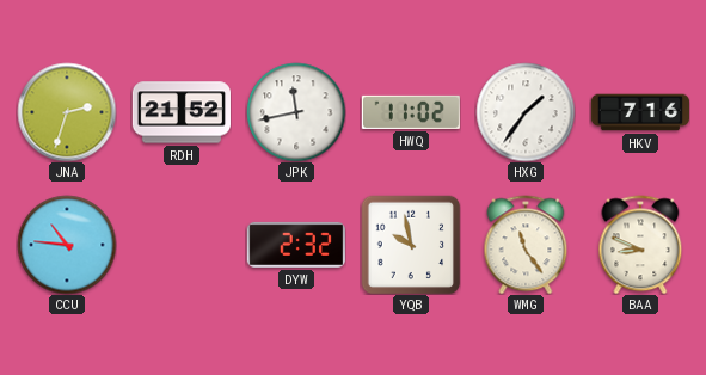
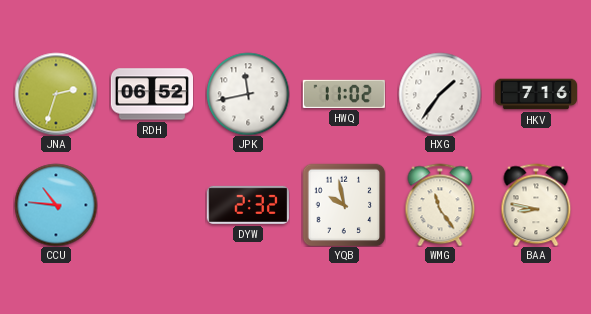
RDH: 21:52 -> 06:52
BAA: 8:49 -> 8:47
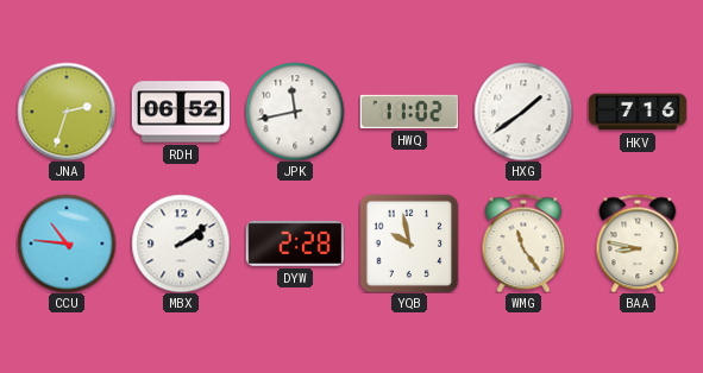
HXG: 1:36 -> 1:39
MBX: none -> 2:09
DYW: 2:32 -> 2:28
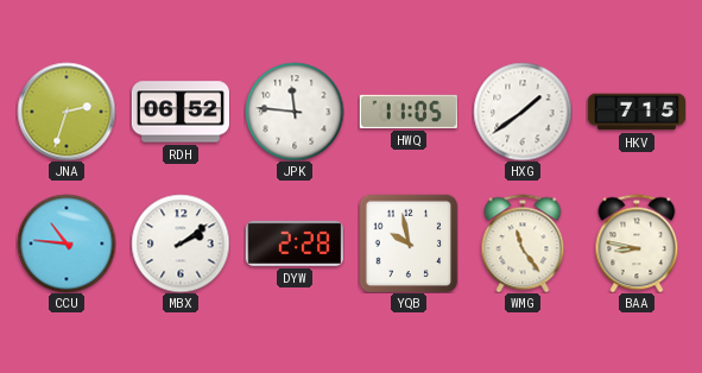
JPK: 11:43 -> 11:46
HWQ: 11:02 -> 11:05
HKV: 7:16 -> 7:15
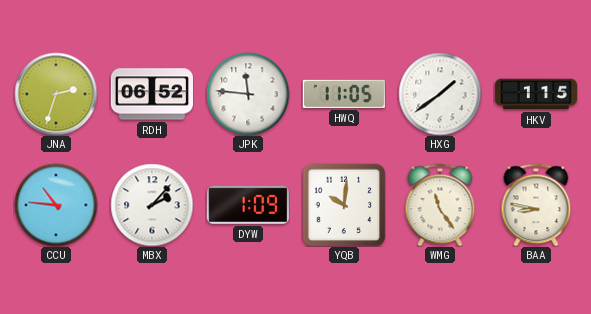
HKV: 7:15 -> 1:15
MBX: 2:09 -> 2:07
DYW: 2:28 -> 1:09
YQB: 9:58 -> 10:01
